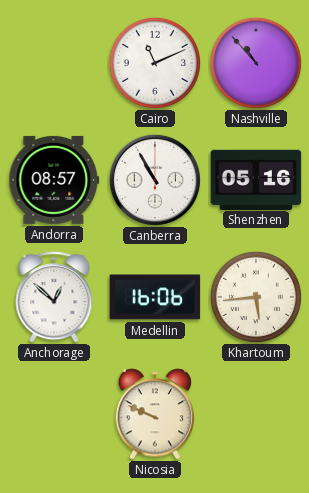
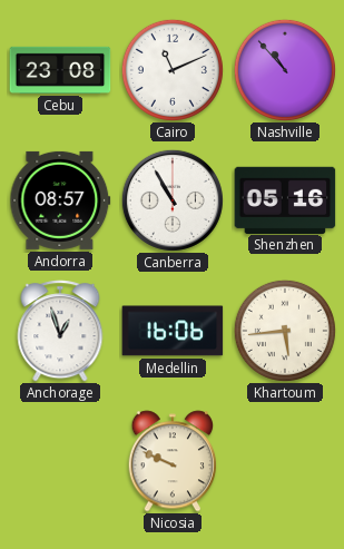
Cebu: none -> 23:08
Anchorage: 12:52 -> 12:57
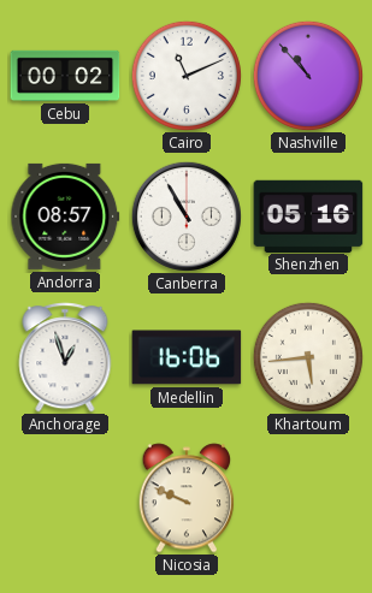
Cebu: 23:08 -> 00:02
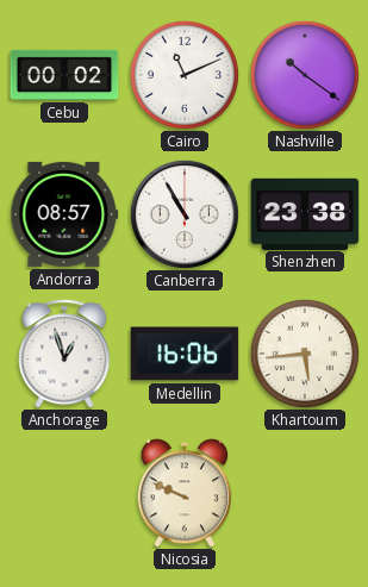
Nashville: 10:53 -> 10:21
Shenzhen: 05:16 -> 23:38
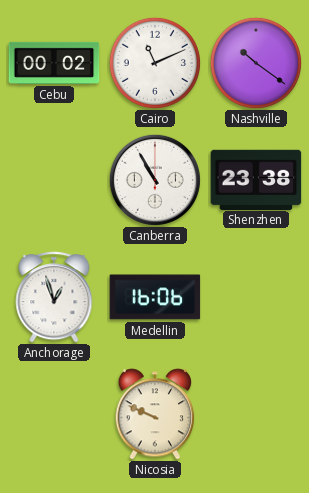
Andorra: 08:57 -> none
Khartoum: 5:44 -> none
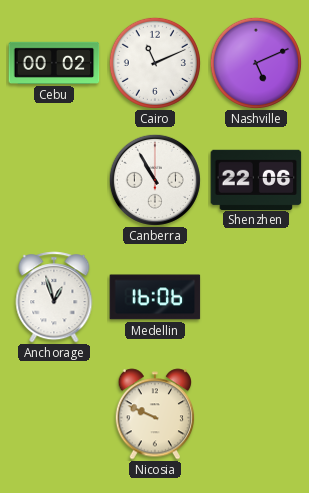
Nashville: 10:21 -> 5:11
Shenzhen: 23:38 -> 22:06
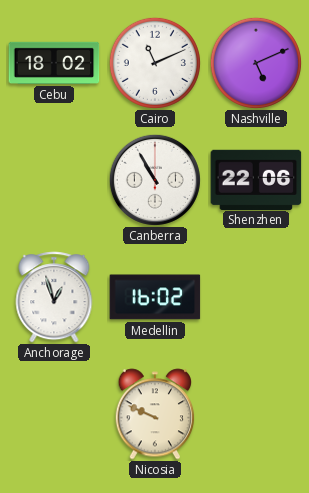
Cebu: 00:02 -> 18:02
Medellin: 16:06 -> 16:02
